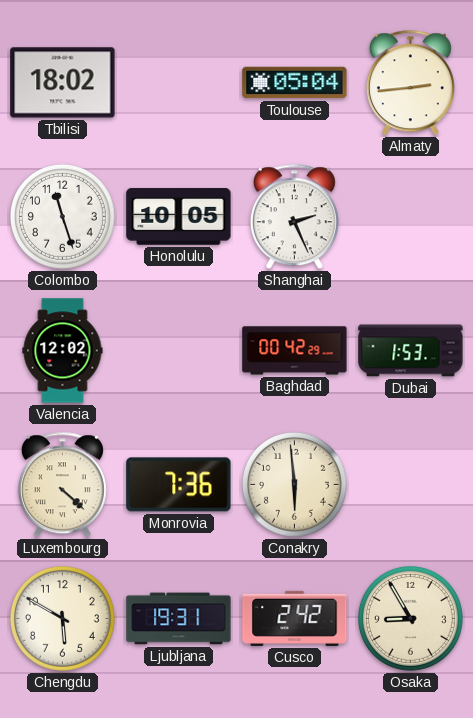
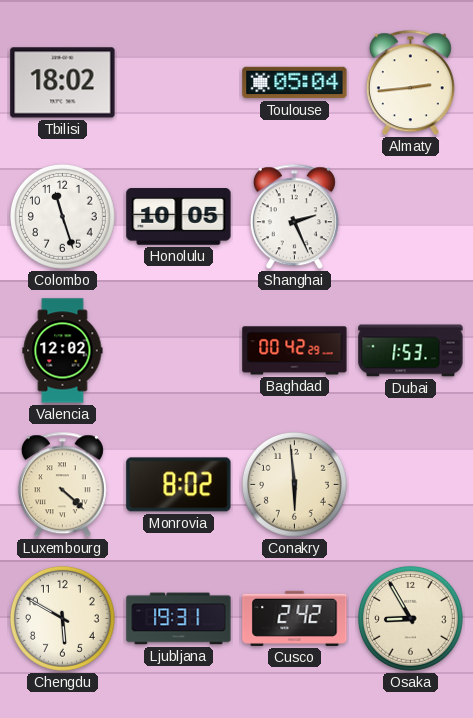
Monrovia: 7:36 -> 8:02
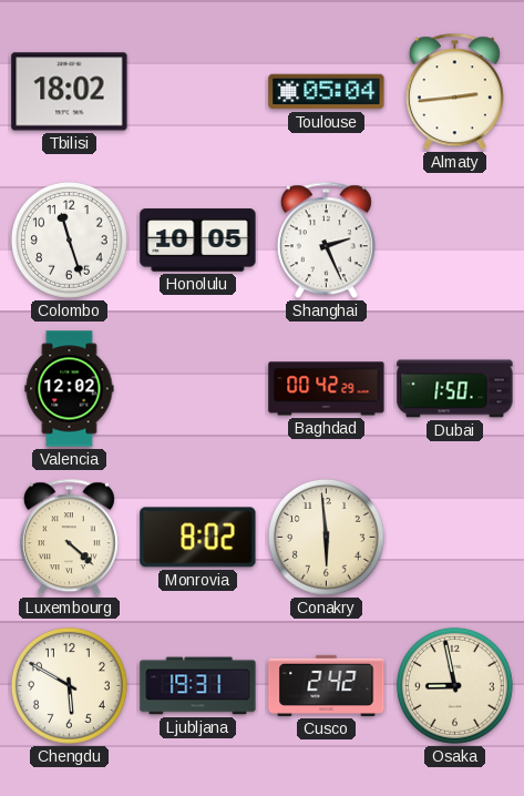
Dubai: 1:53 -> 1:50
Osaka: 8:55 -> 8:58
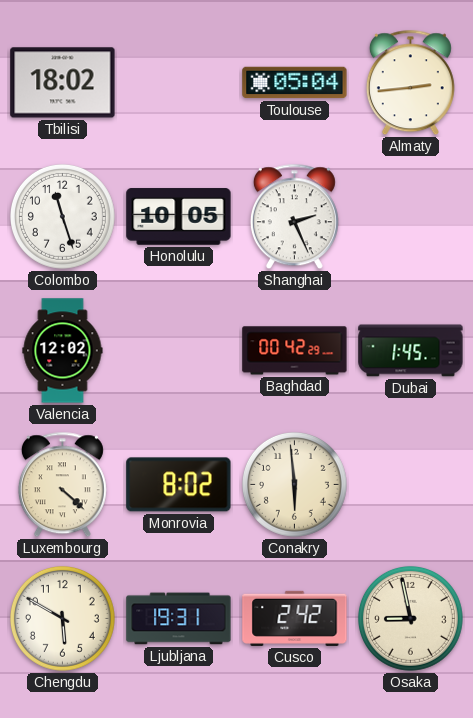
Dubai: 1:50 -> 1:45
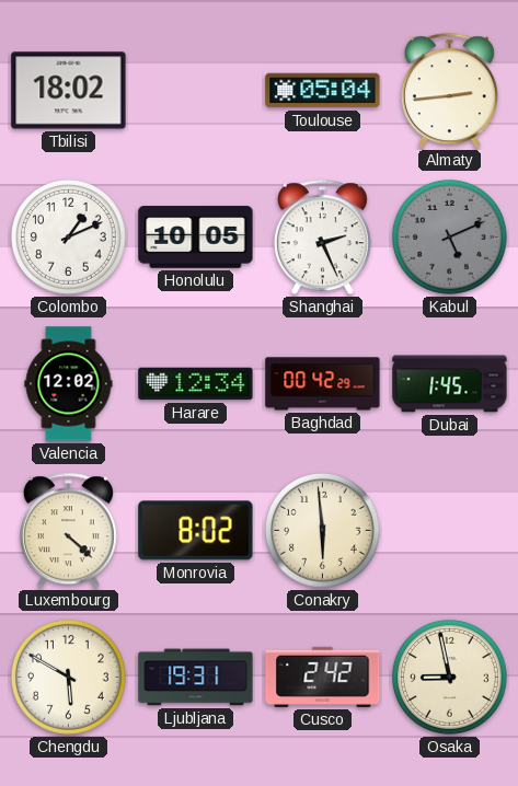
Colombo: 11:27 -> 1:11
Kabul: none -> 5:11
Harare: none -> 12:34
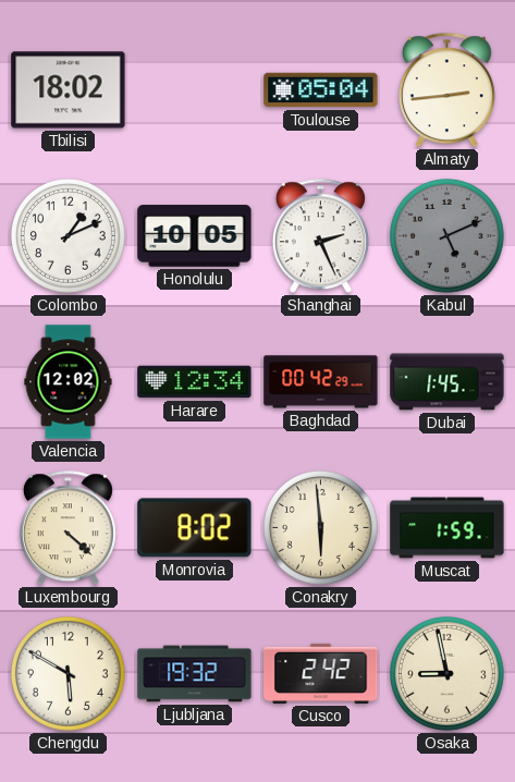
Muscat: none -> 1:59
Ljubljana: 19:31 -> 19:32
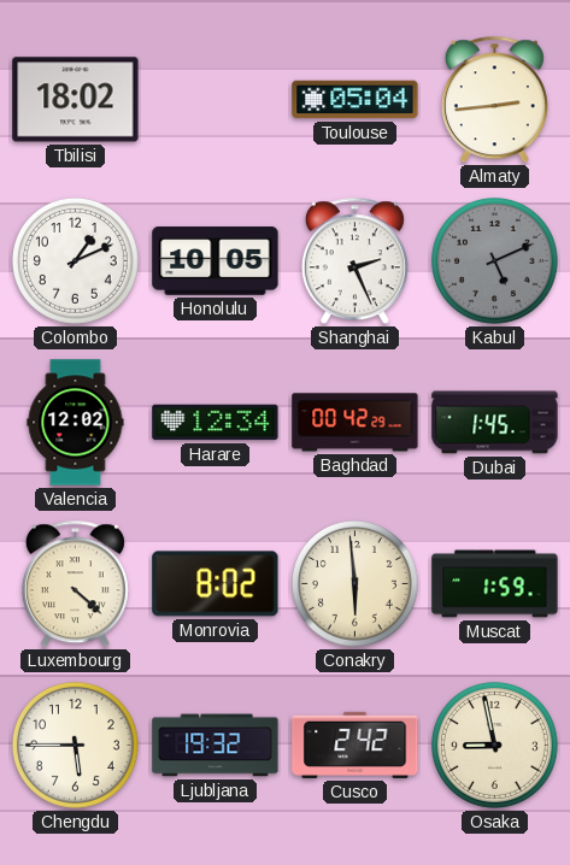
Chengdu: 5:50 -> 5:45
